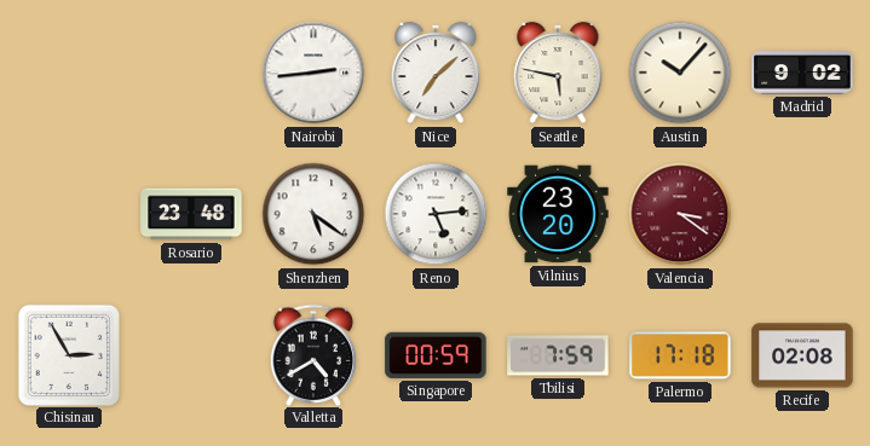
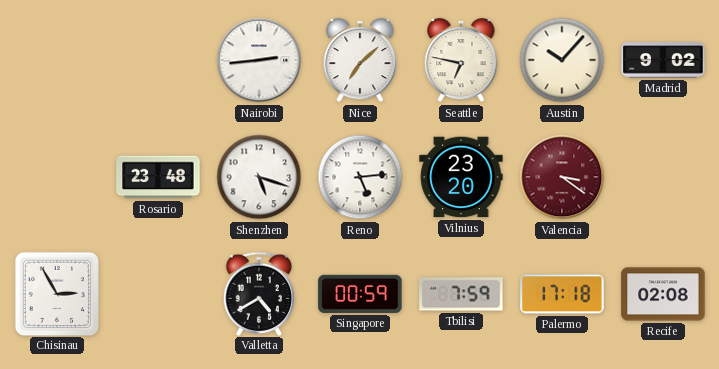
Seattle: 5:47 -> 6:47
Shenzhen: 5:21 -> 5:18
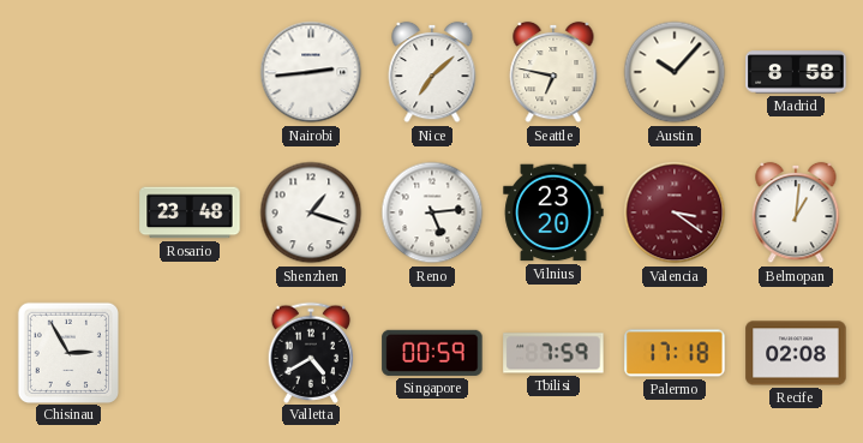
Madrid: 9:02 -> 8:58
Shenzhen: 5:18 -> 1:18
Belmopan: none -> 1:01
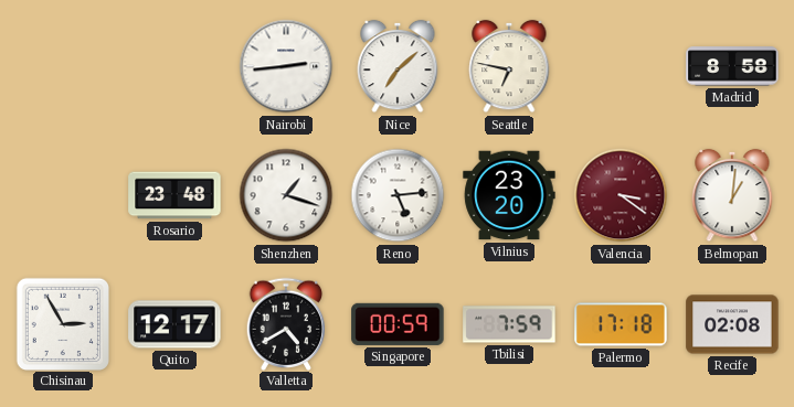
Austin: 10:07 -> none
Quito: none -> 12:17
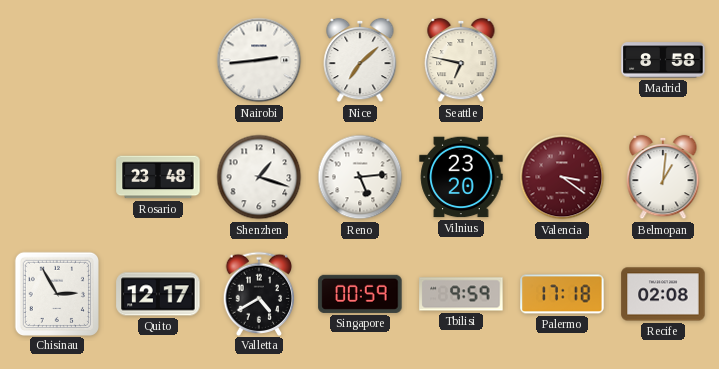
Tbilisi: 7:59 -> 9:59
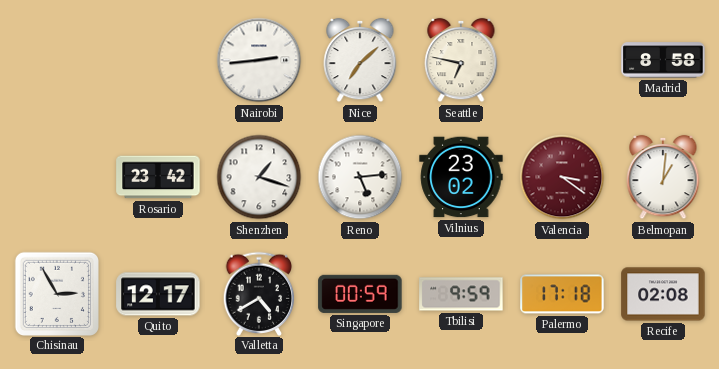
Rosario: 23:48 -> 23:42
Vilnius: 23:20 -> 23:02
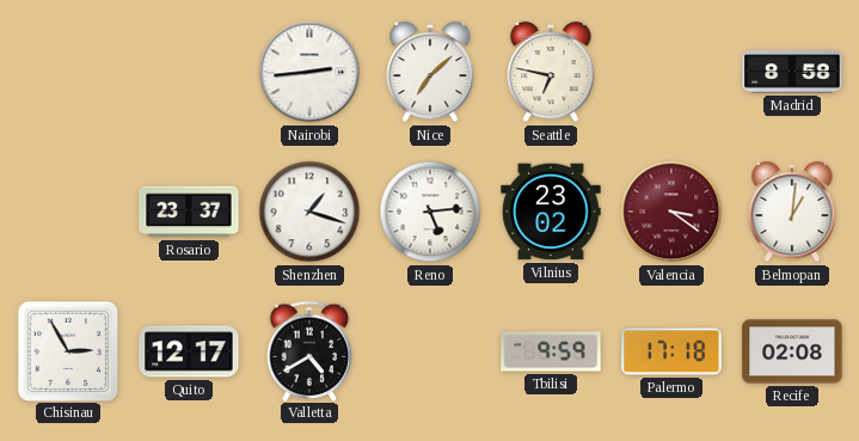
Rosario: 23:42 -> 23:37
Singapore: 00:59 -> none
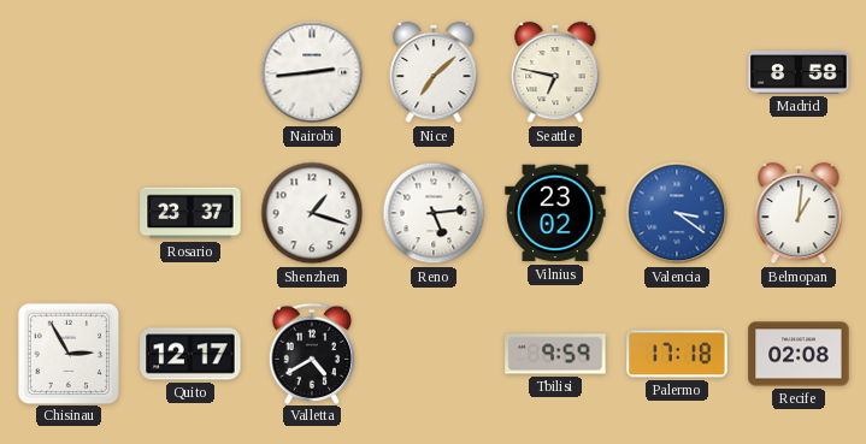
Valencia dial: burgundy -> blue
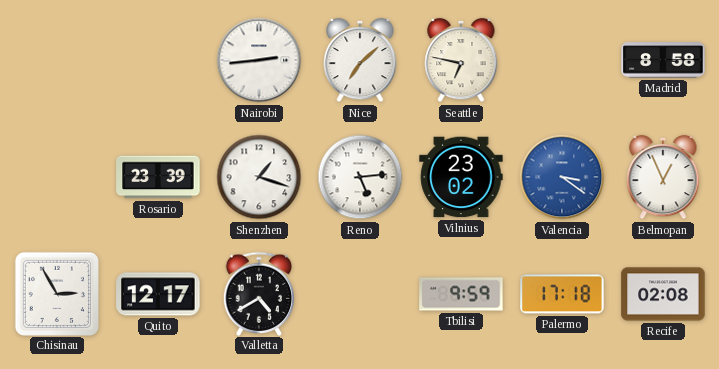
Rosario: 23:37 -> 23:39
Belmopan: 1:01 -> 12:56
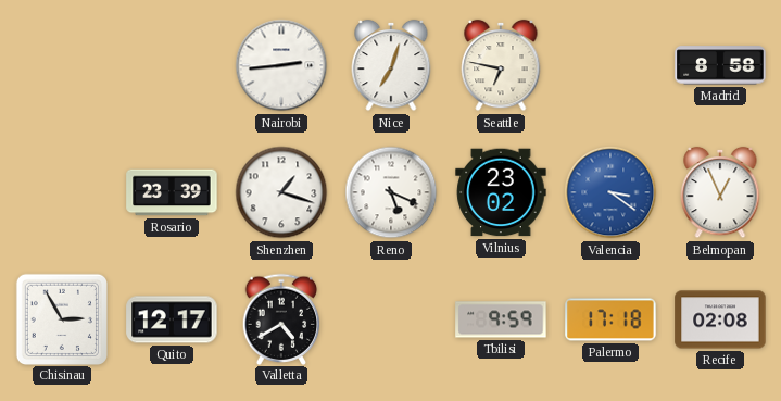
Nice: 7:08 -> 7:03
Reno: 5:14 -> 5:19
